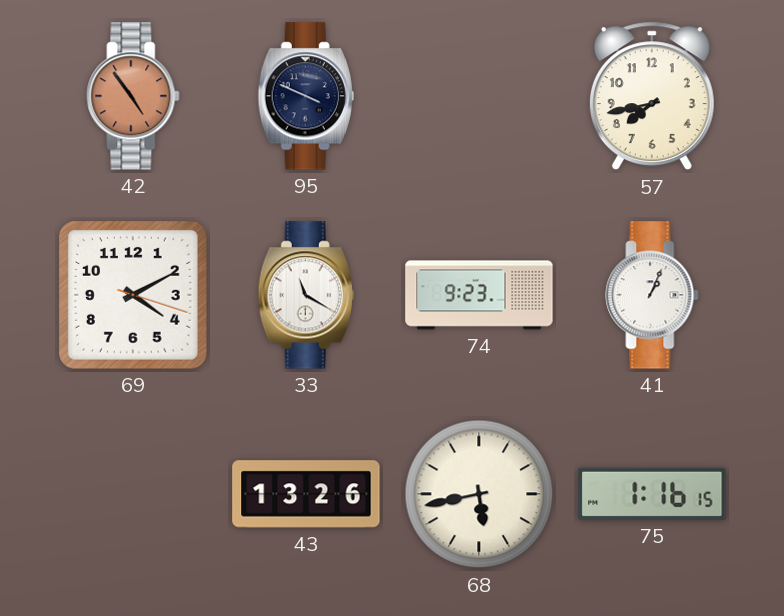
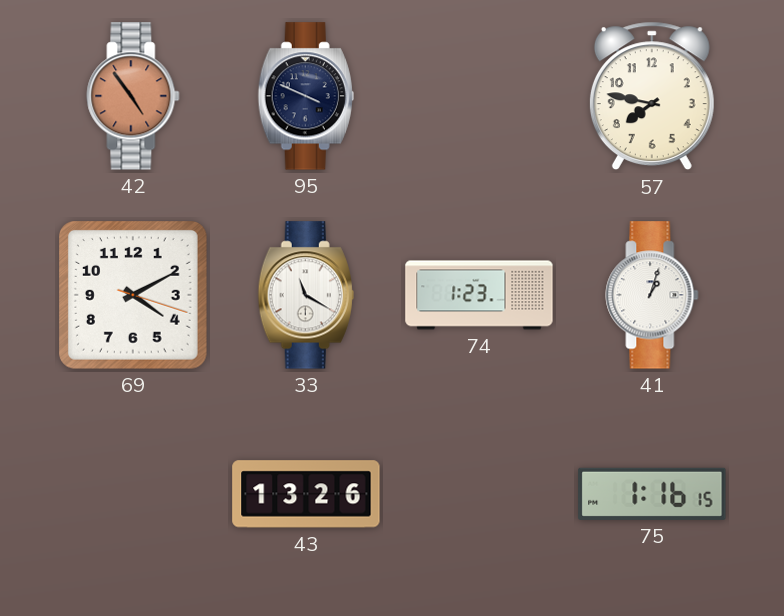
57: 7:43 -> 7:47
74: 9:23 -> 1:23
41: 1:04 -> 1:03
68: 5:43 -> none
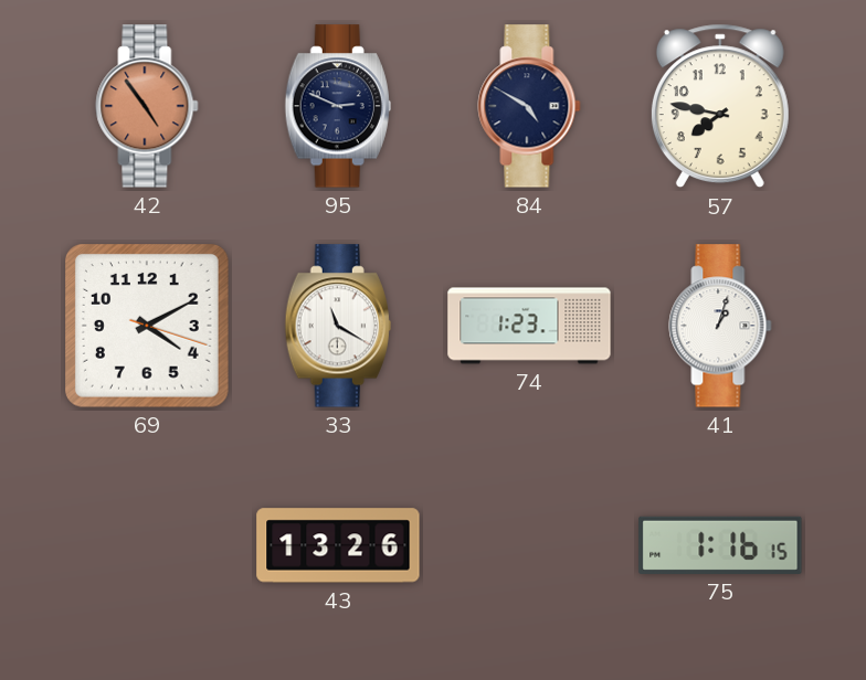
95: 3:49 -> 2:49
84: none -> 4:50
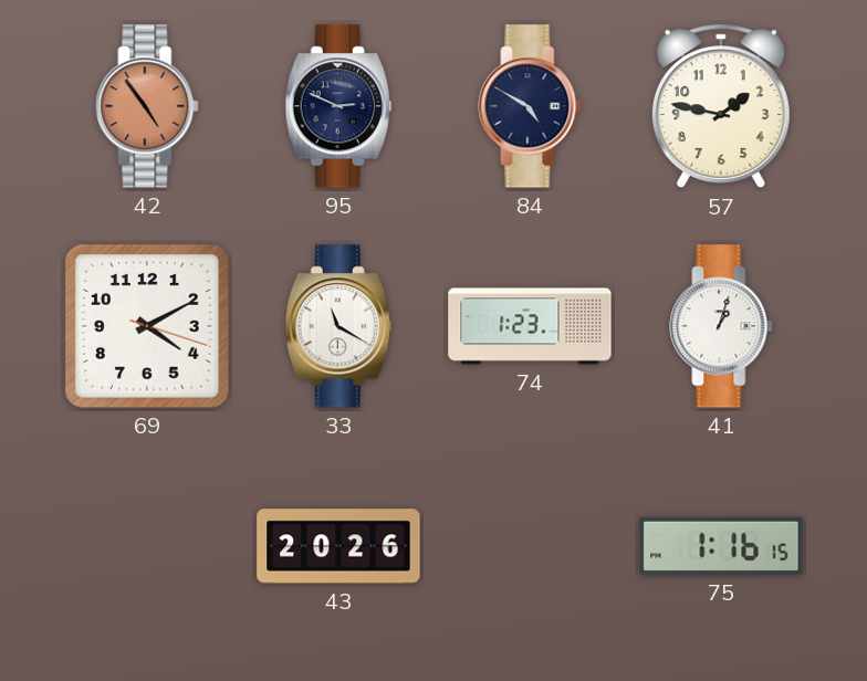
57: 7:47 -> 1:47
43: 13:26 -> 20:26
